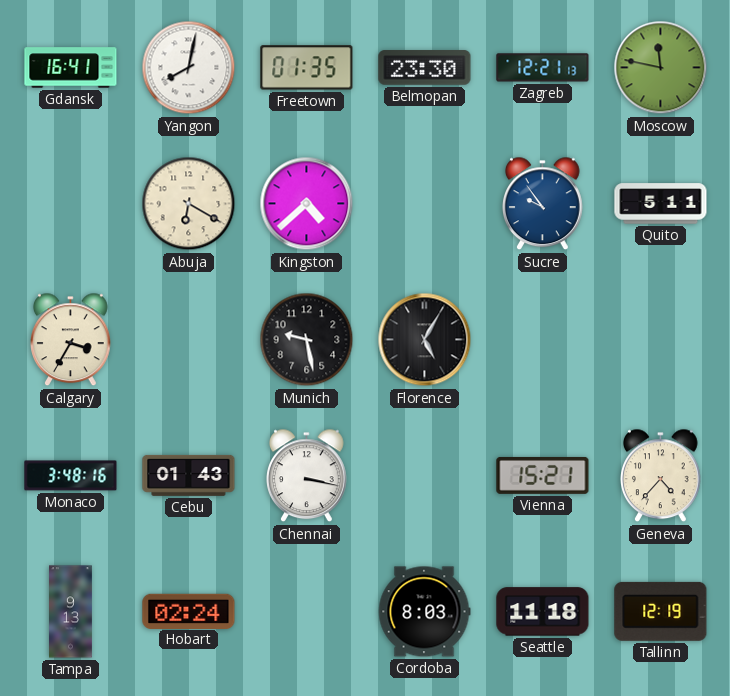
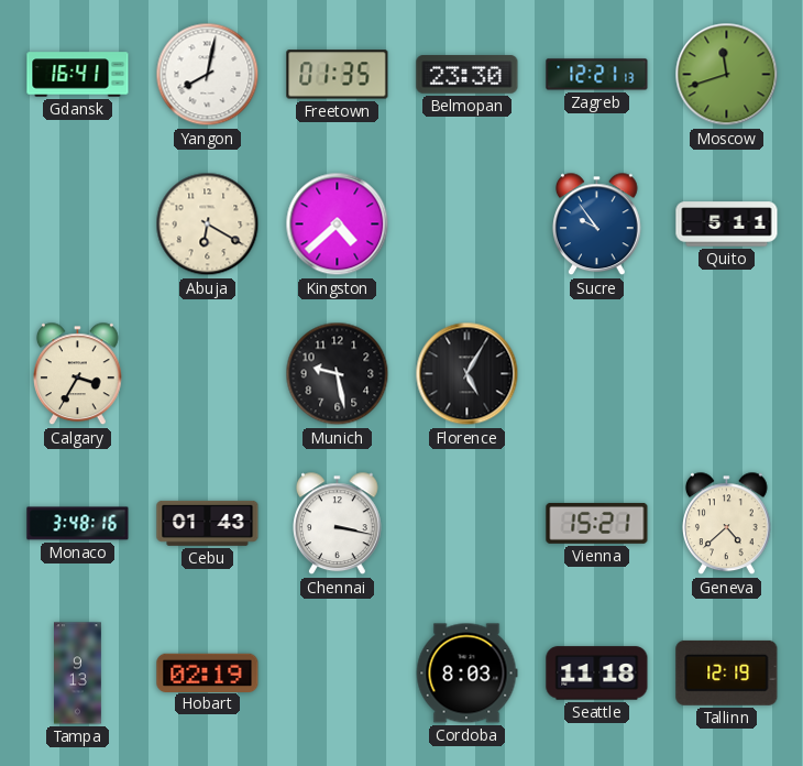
Moscow: 11:47 -> 11:42
Geneva: 4:37 -> 4:38
Hobart: 02:24 -> 02:19
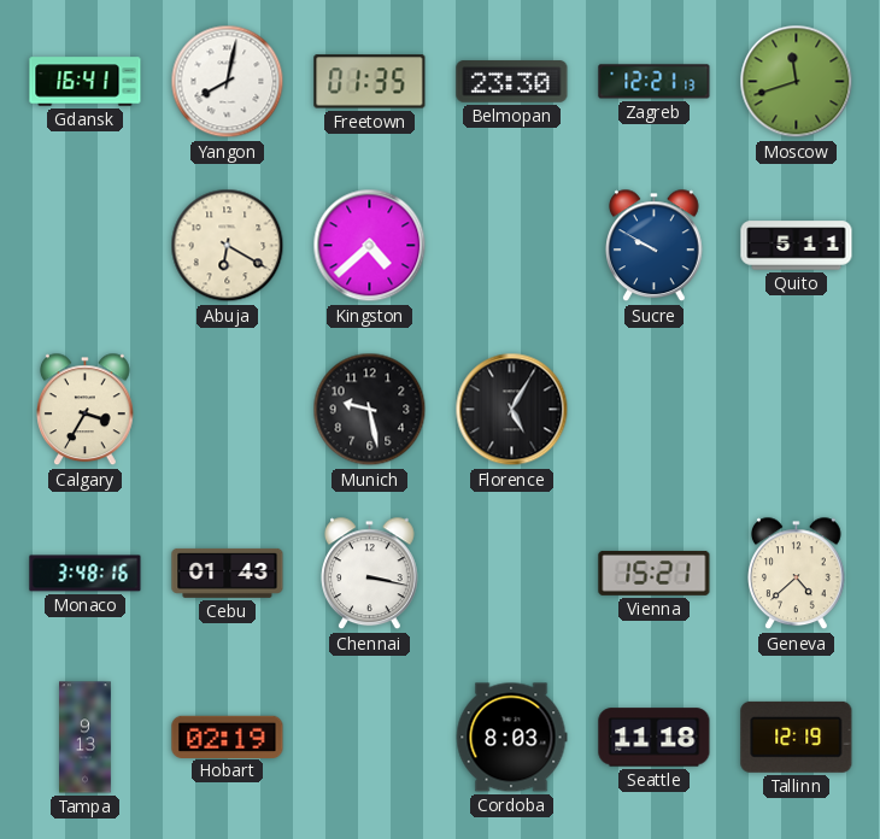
Sucre: 9:54 -> 9:50
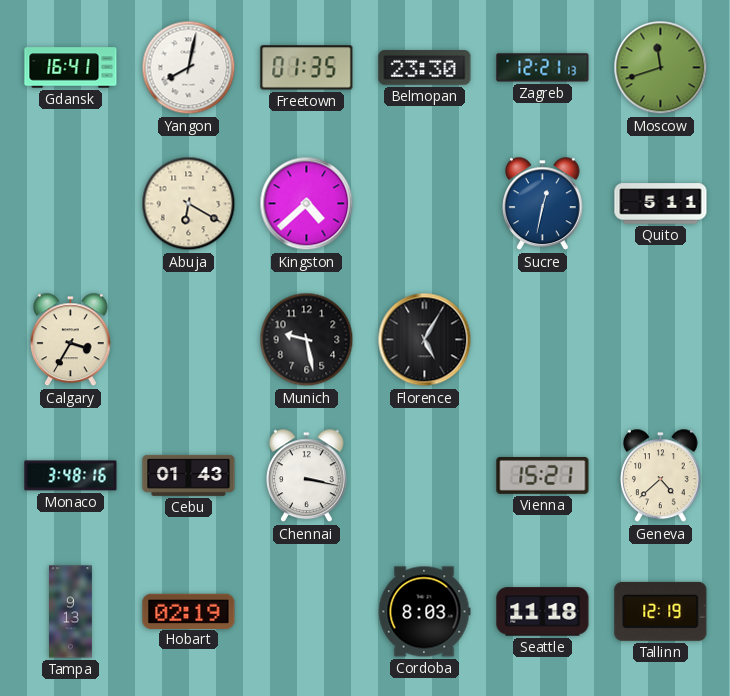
Sucre: 9:50 -> 12:32
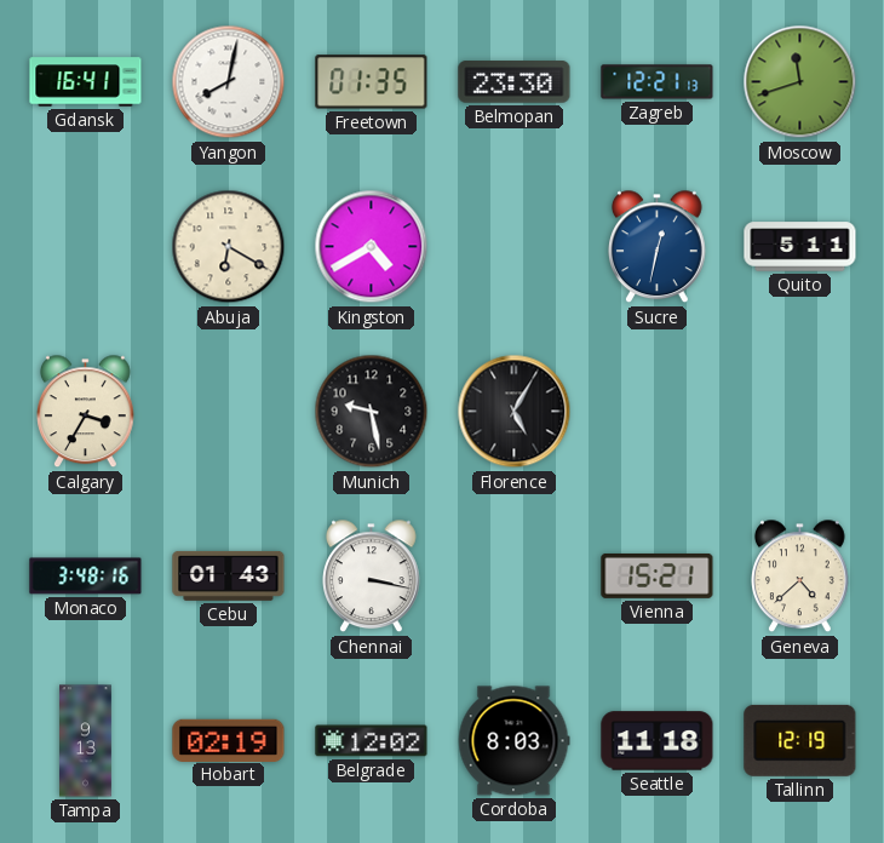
Kingston: 4:38 -> 4:40
Belgrade: none -> 12:02
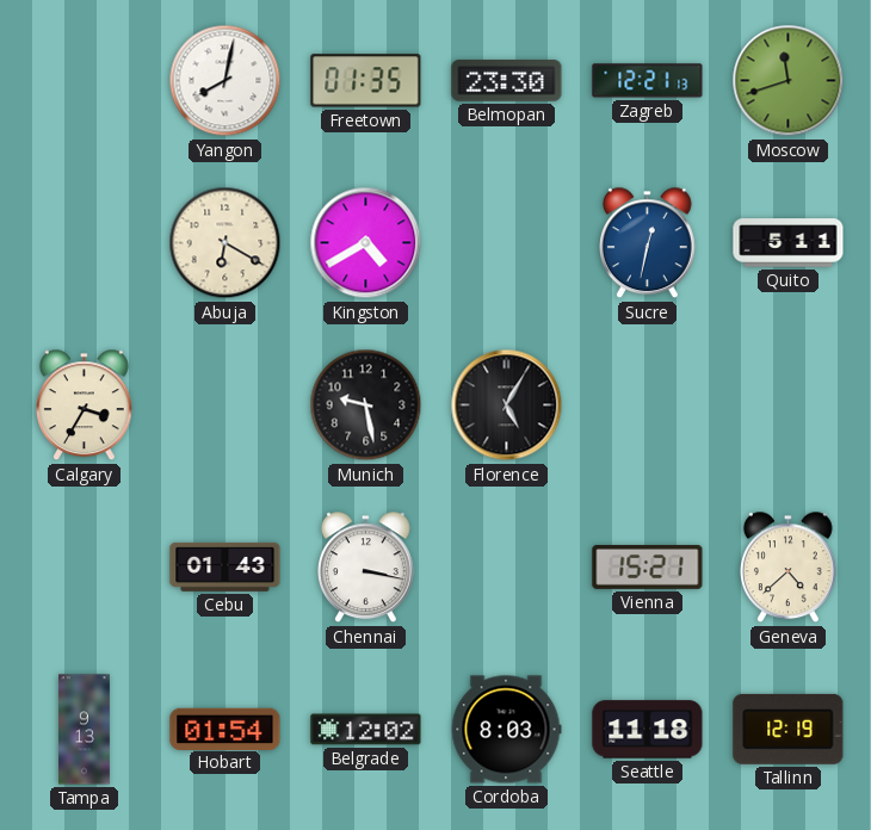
Gdansk: 16:41 -> none
Monaco: 3:48 -> none
Hobart: 02:19 -> 01:54
